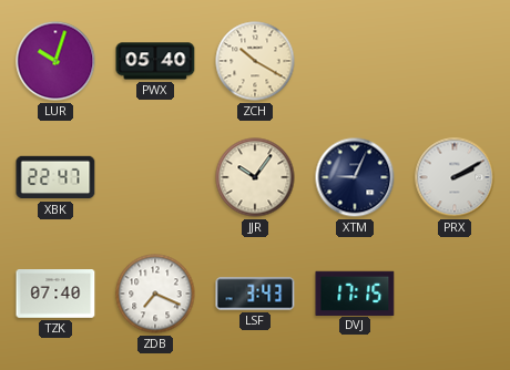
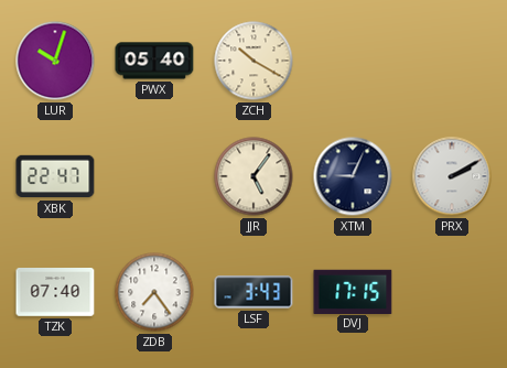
JJR: 10:06 -> 5:06
ZDB: 7:19 -> 7:24
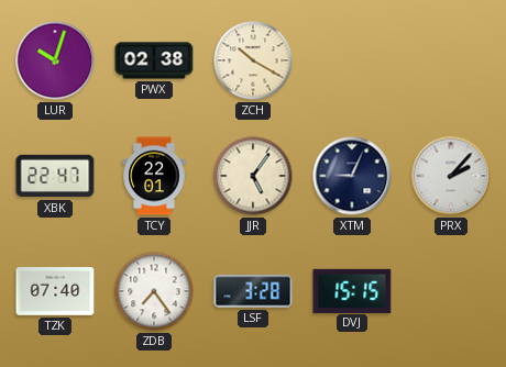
PWX: 05:40 -> 02:38
TCY: none -> 22:01
PRX: 2:10 -> 2:07
LSF: 3:43 -> 3:28
DVJ: 17:15 -> 15:15
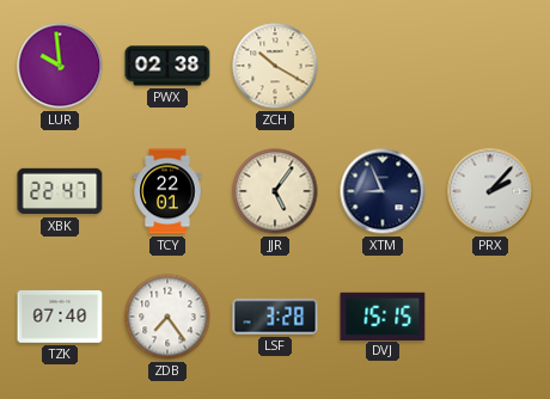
LUR: 10:03 -> 9:59
XTM: 9:04 -> 8:56
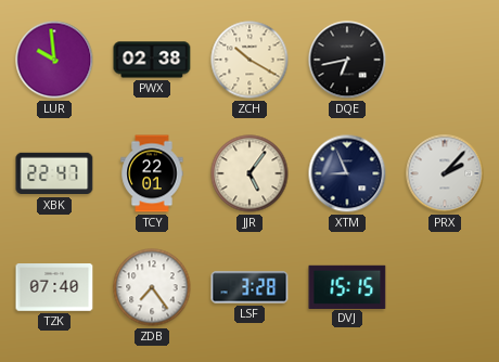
DQE: none -> 6:43
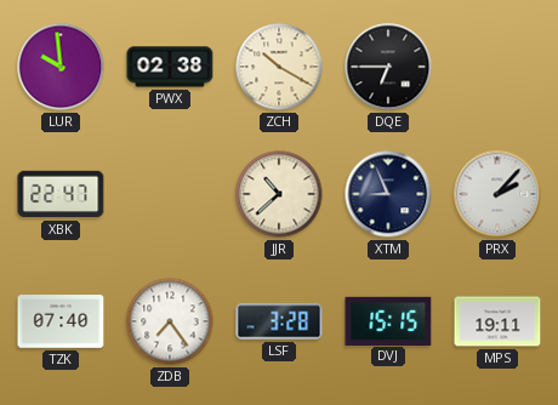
DQE: 6:43 -> 6:45
TCY: 22:01 -> none
JJR: 5:06 -> 10:38
MPS: none -> 19:11
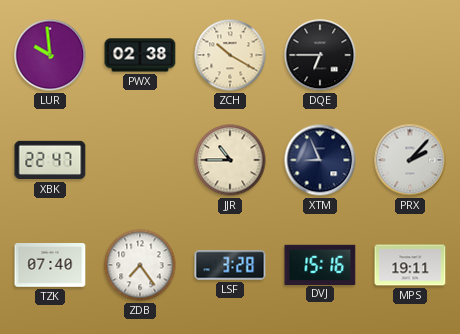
JJR: 10:38 -> 10:45
DVJ: 15:15 -> 15:16
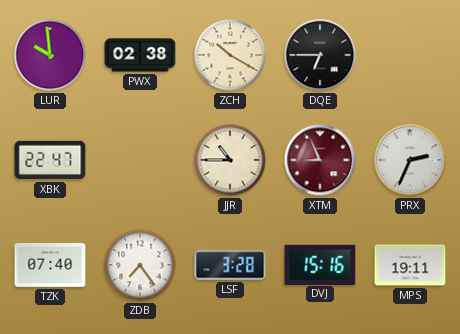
XTM dial: navy -> burgundy
PRX: 2:07 -> 2:34
